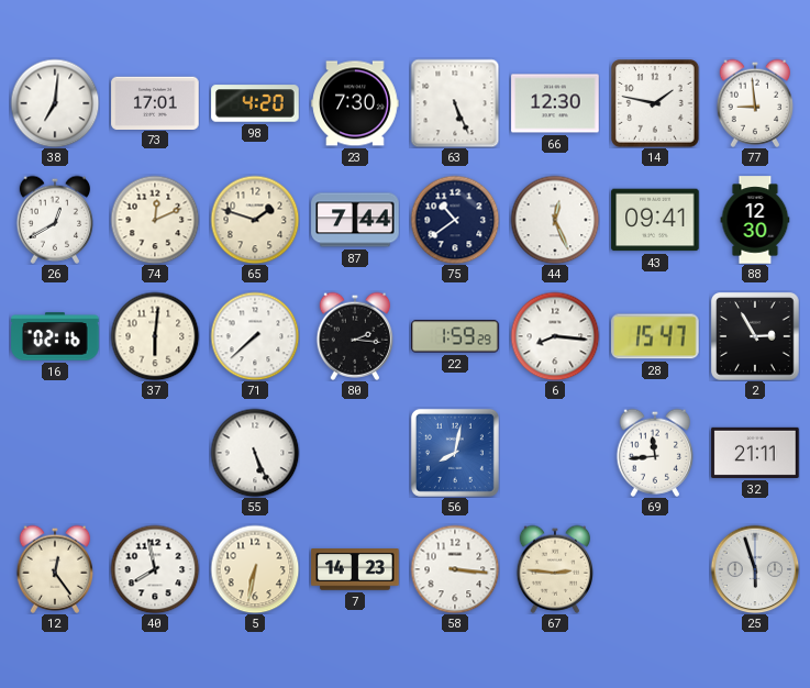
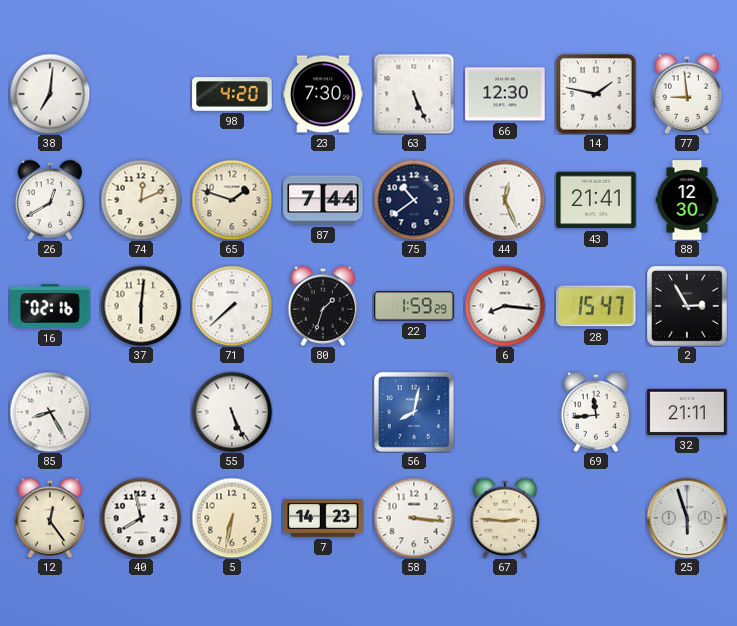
73: 17:01 -> none
43: 09:41 -> 21:41
80: 2:16 -> 1:33
85: none -> 8:25
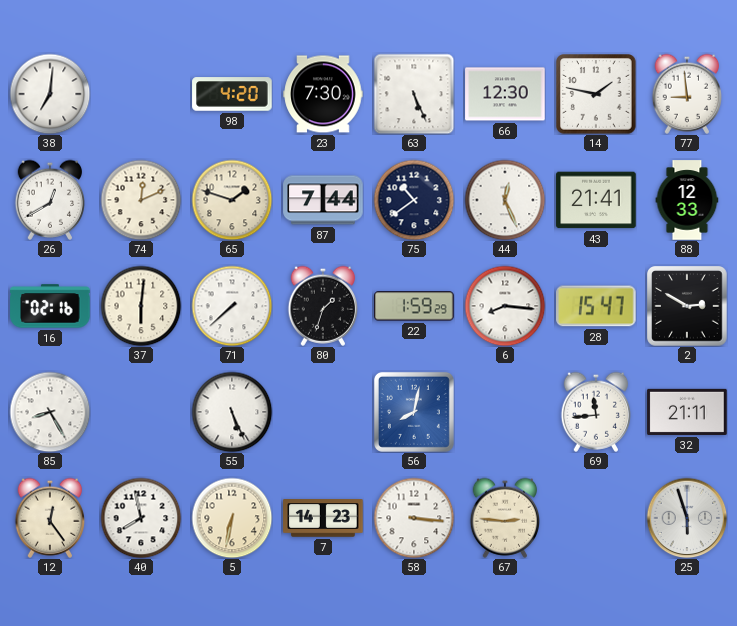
88: 12:30 -> 12:33
2: 2:55 -> 2:50
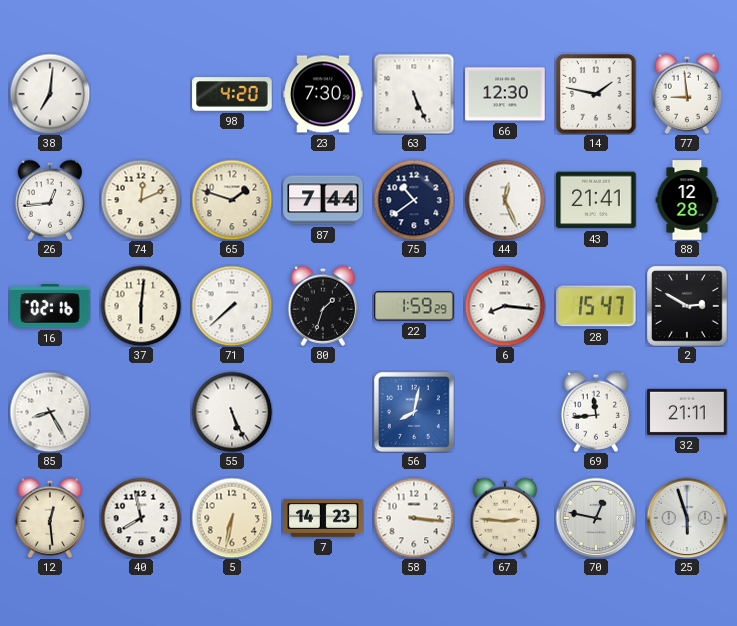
26: 12:40 -> 12:44
88: 12:33 -> 12:28
12: 12:24 -> 12:29
70: none -> 12:47
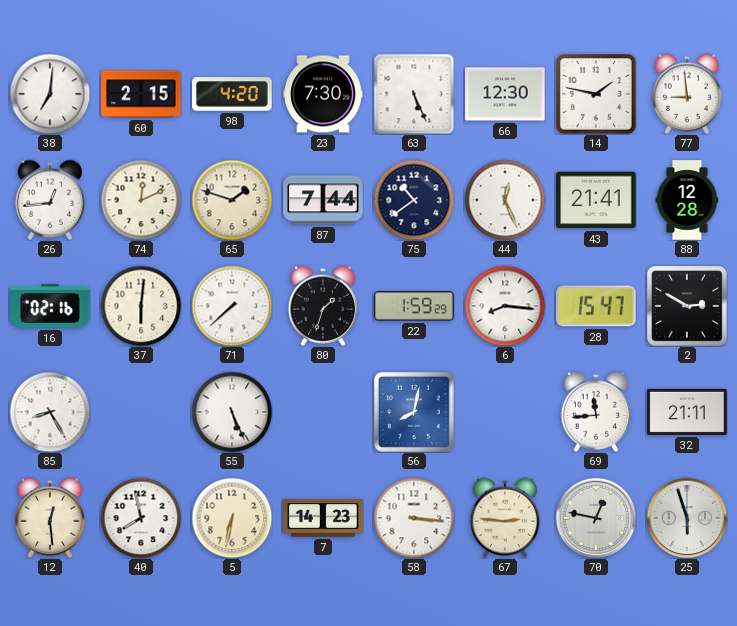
60: none -> 2:15
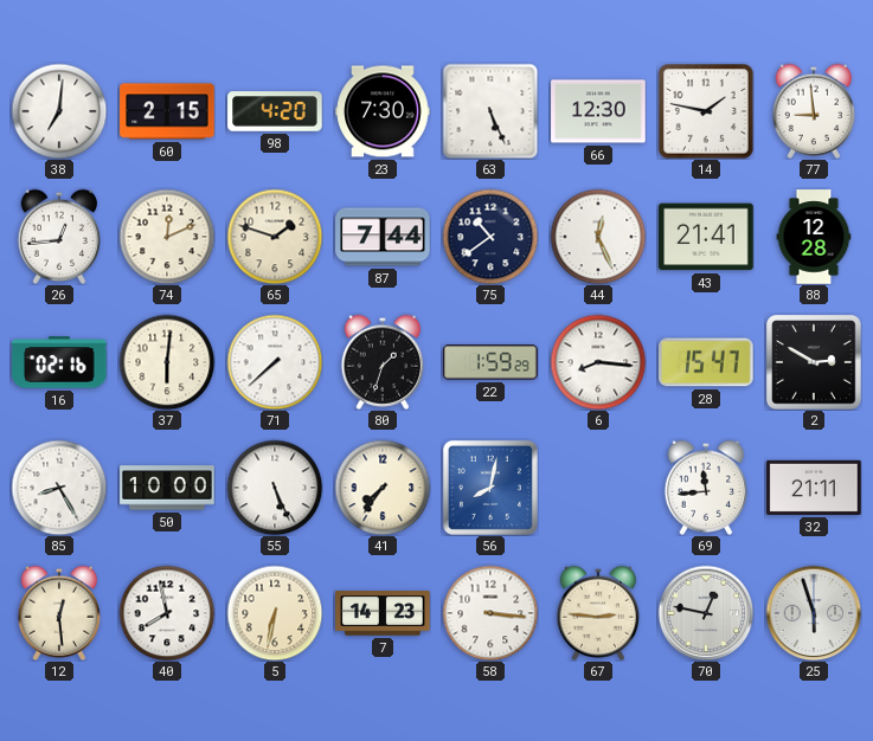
50: none -> 10:00
41: none -> 7:36
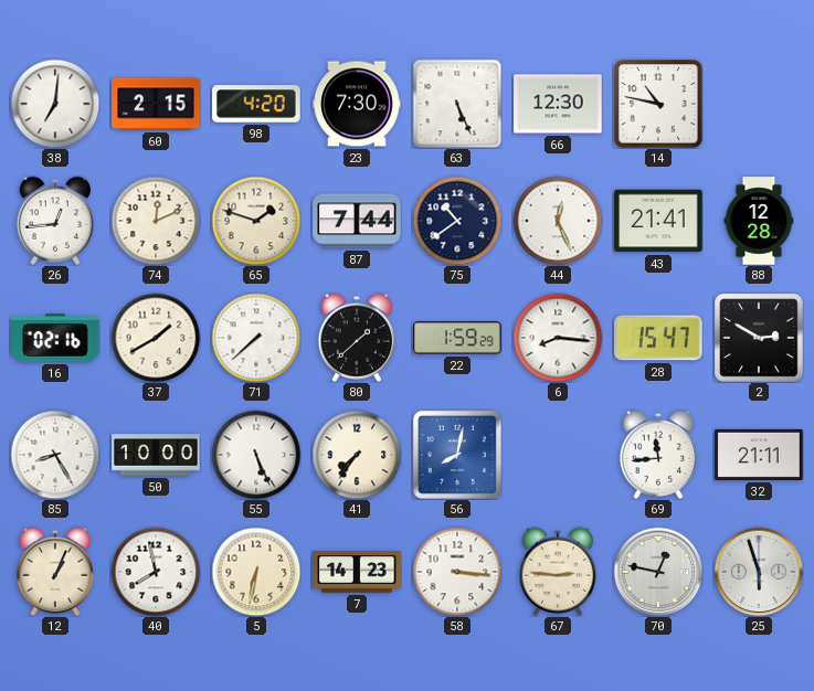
14: 1:47 -> 10:47
77: 8:59 -> none
37: 6:01 -> 1:40
80: 1:33 -> 1:38
12: 12:29 -> 1:04
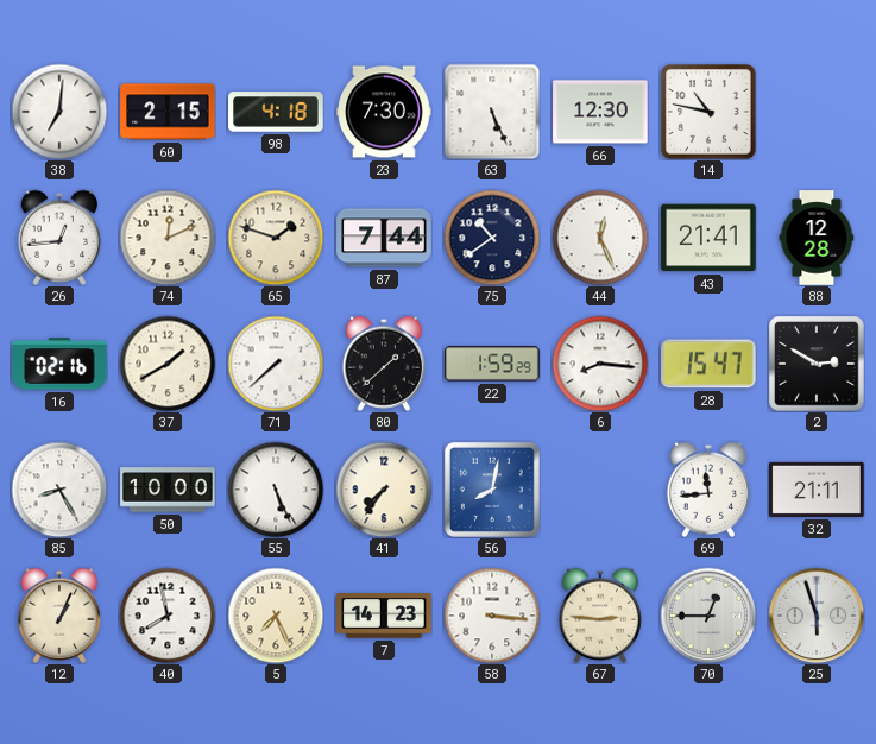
98: 4:20 -> 4:18
5: 6:32 -> 7:26
70: 12:47 -> 12:45
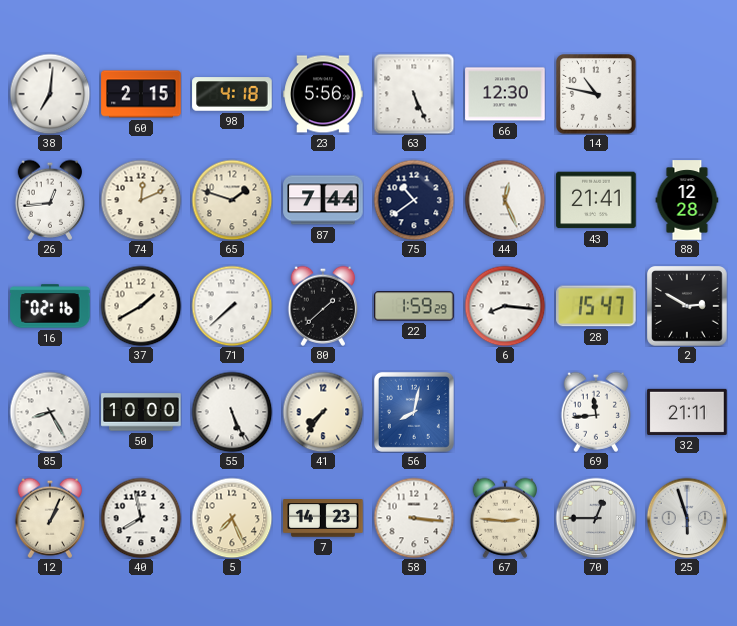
23: 7:30 -> 5:56
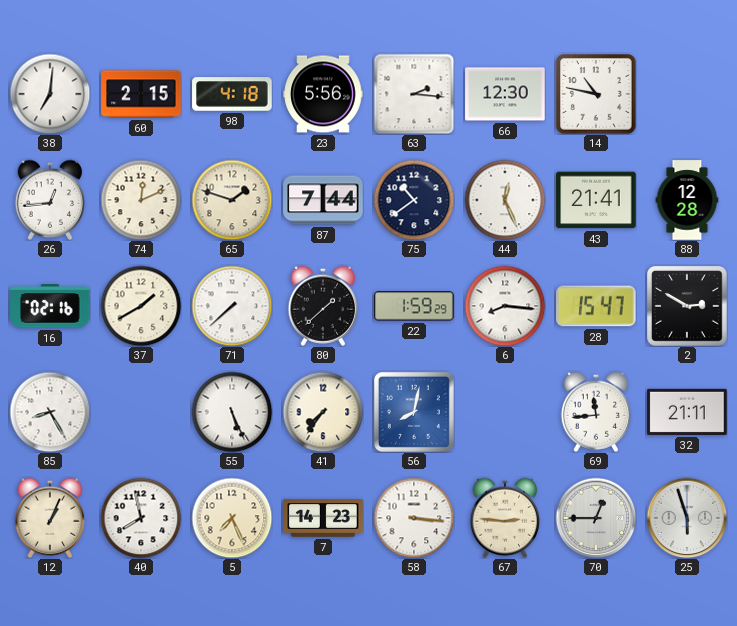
63: 5:26 -> 2:16
50: 10:00 -> none
